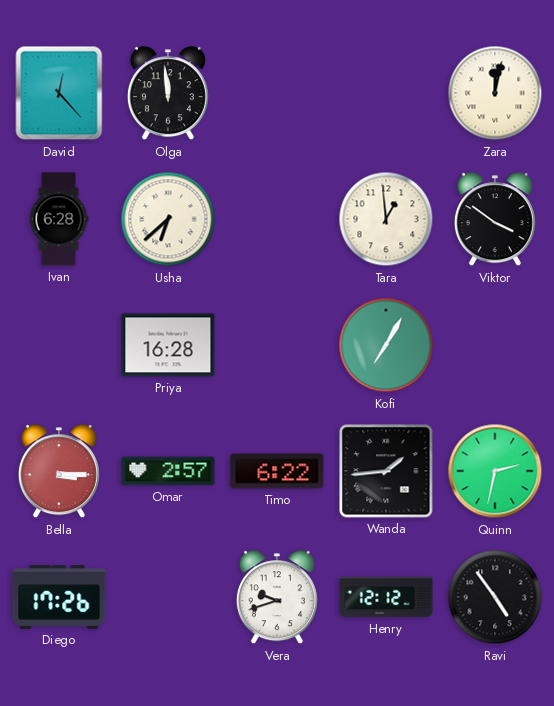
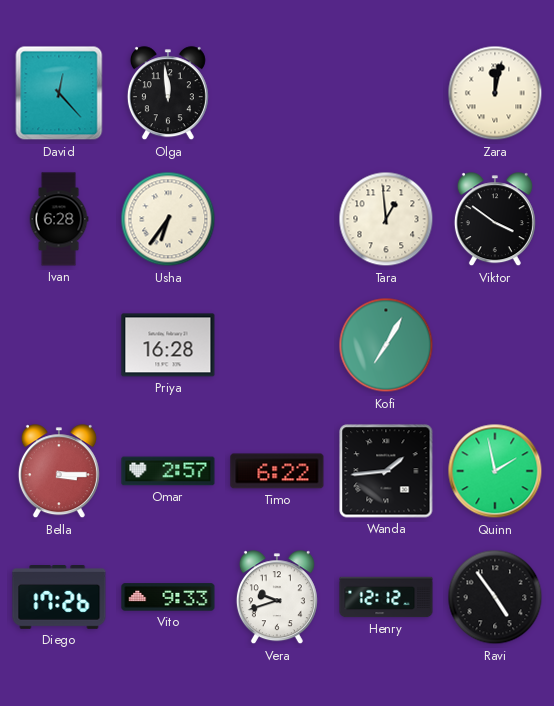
Usha: 6:38 -> 6:36
Quinn: 2:32 -> 1:58
Vito: none -> 9:33
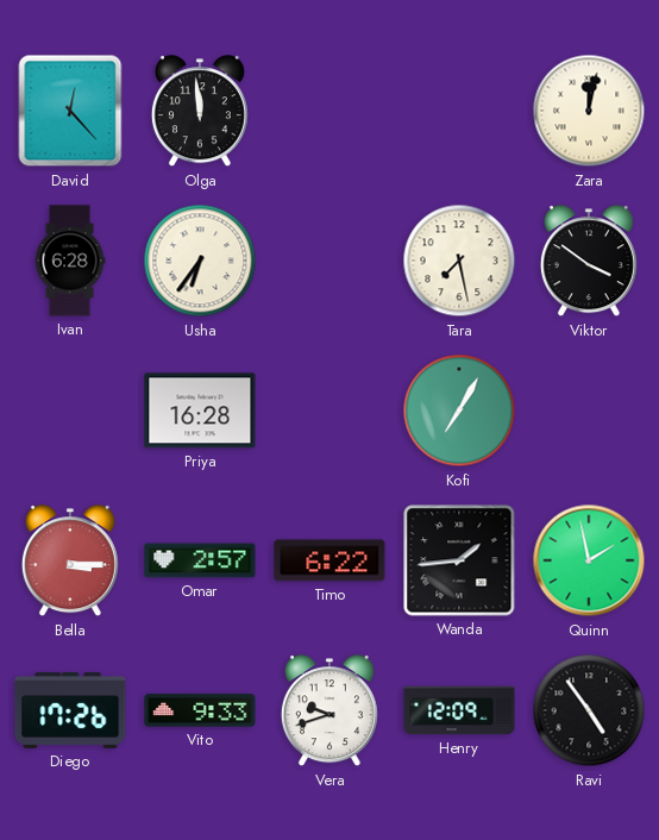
Tara: 12:59 -> 7:28
Henry: 12:12 -> 12:09
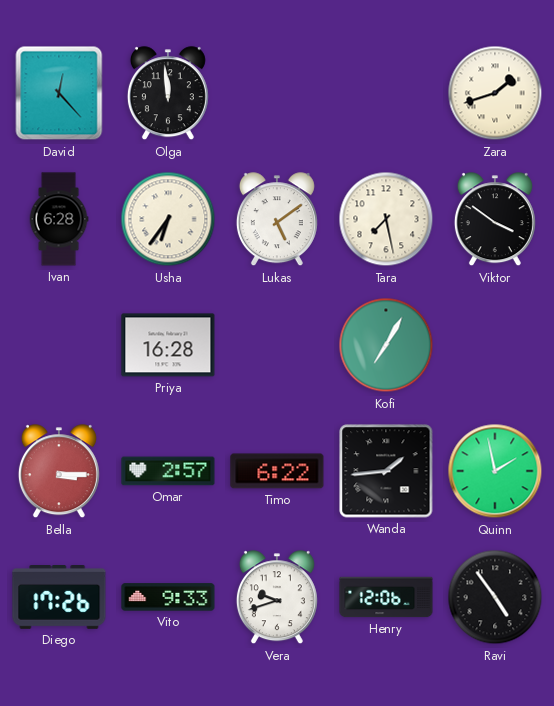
Zara: 12:02 -> 1:42
Lukas: none -> 5:09
Henry: 12:09 -> 12:06
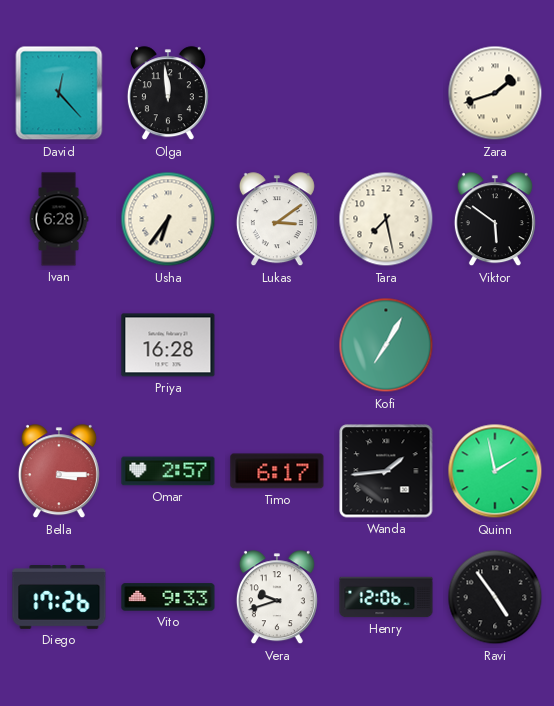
Lukas: 5:09 -> 3:09
Viktor: 3:51 -> 5:51
Timo: 6:22 -> 6:17
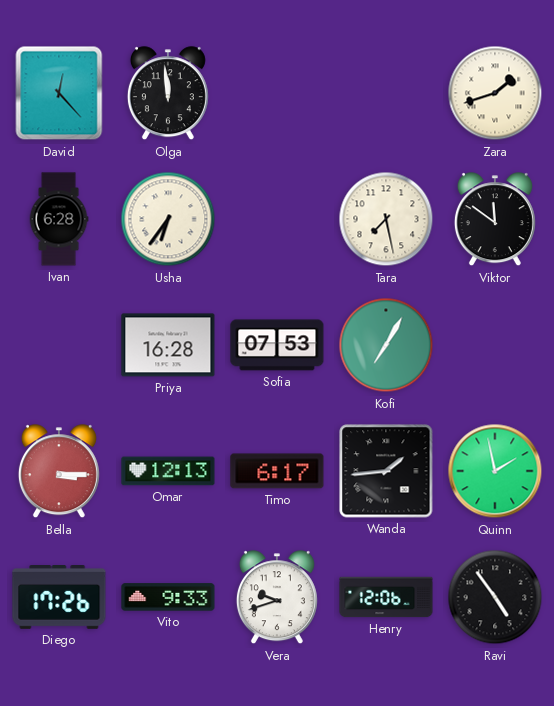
Lukas: 3:09 -> none
Viktor: 5:51 -> 11:51
Sofia: none -> 07:53
Omar: 2:57 -> 12:13
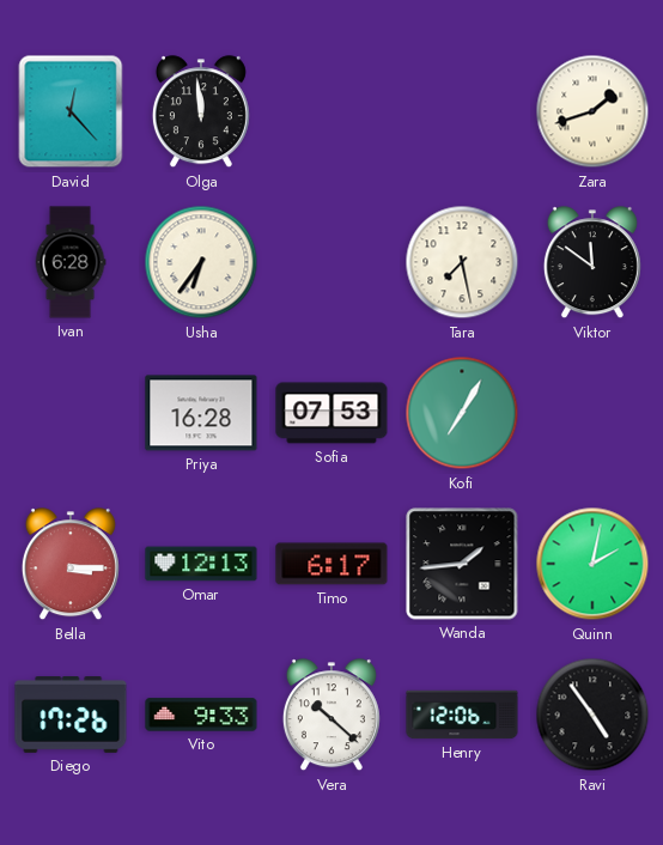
Quinn: 1:58 -> 2:02
Vera: 9:42 -> 10:22
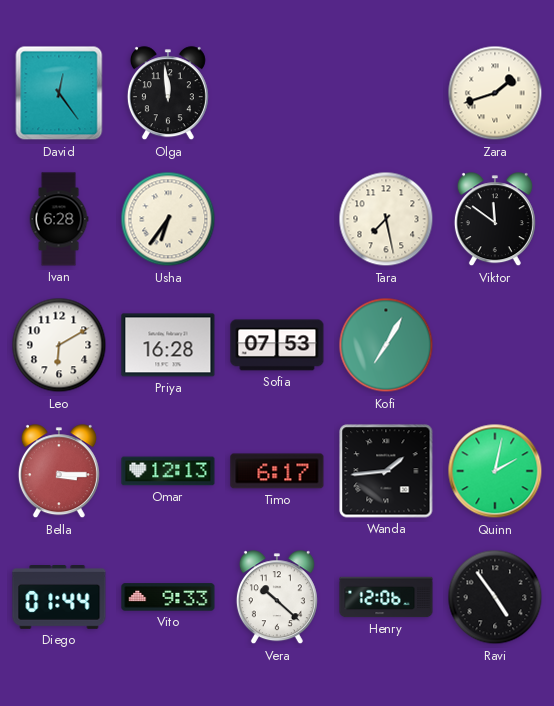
David: 12:23 -> 12:24
Leo: none -> 6:10
Diego: 17:26 -> 01:44
